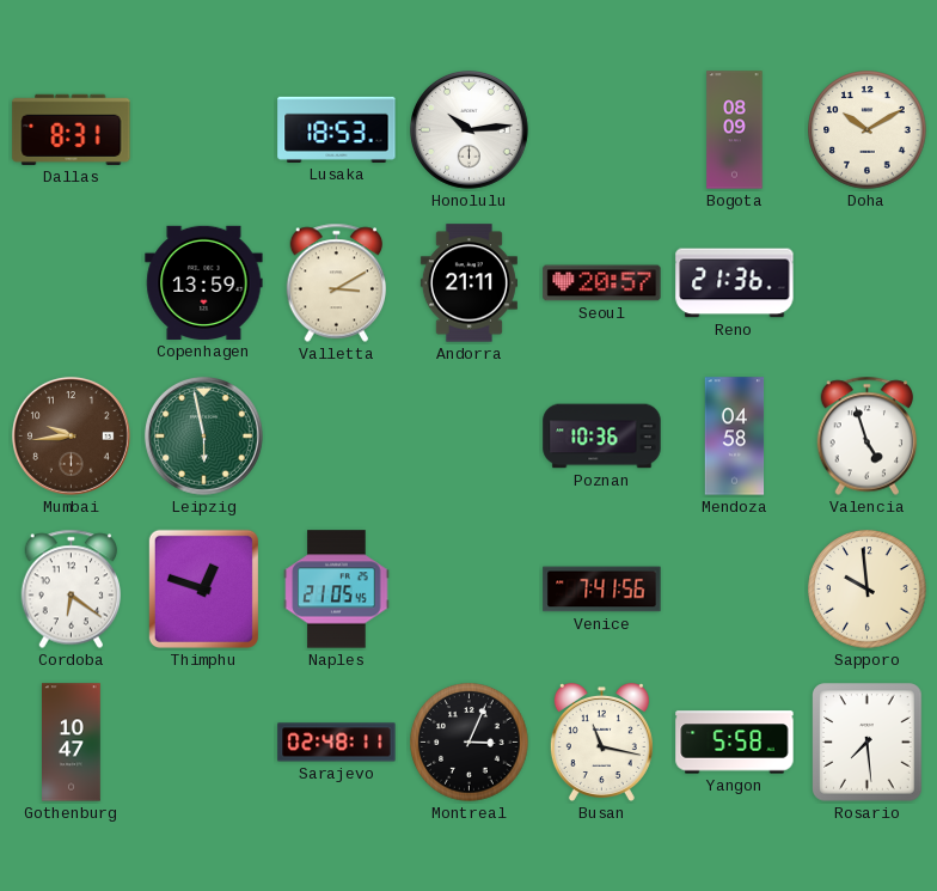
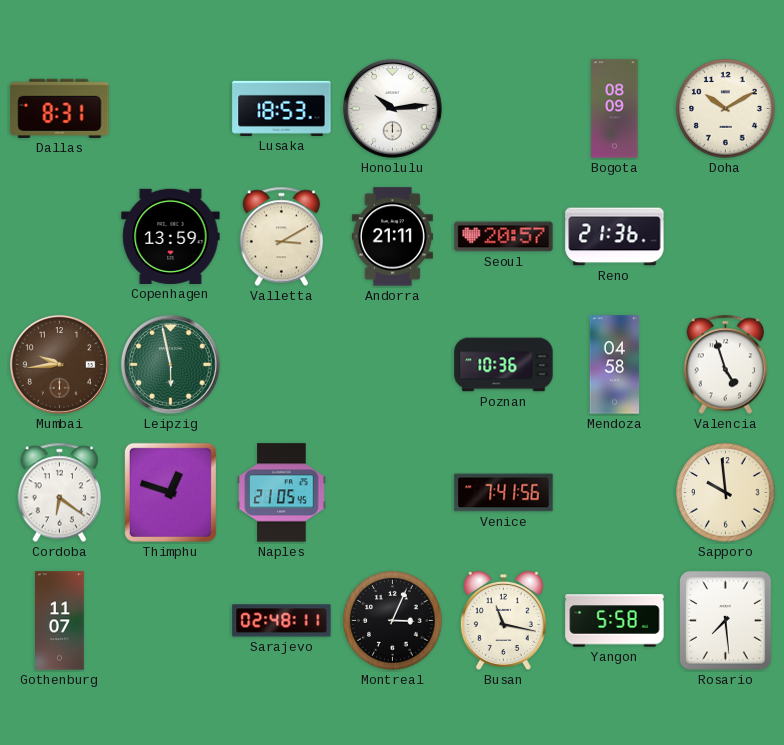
Gothenburg: 10:47 -> 11:07
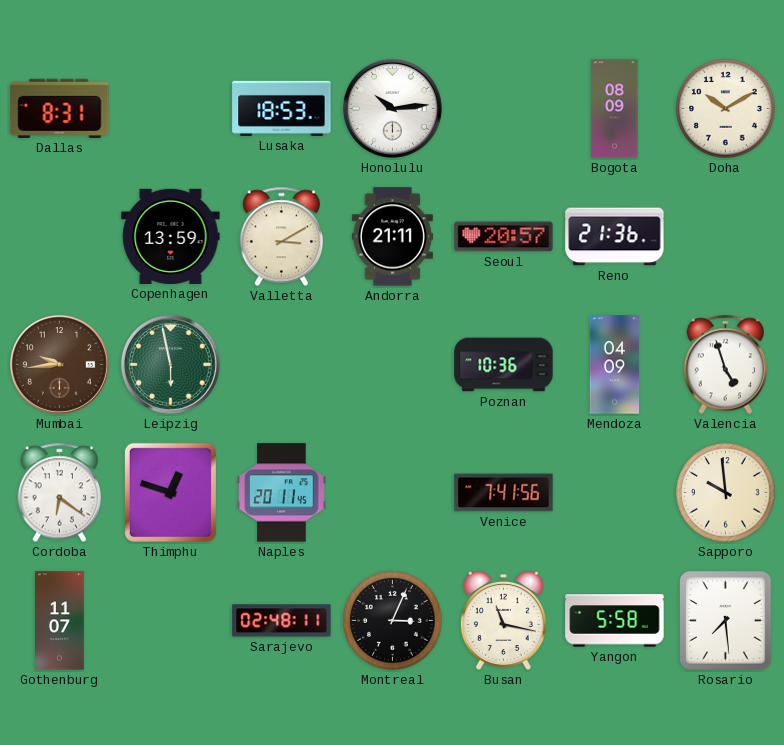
Mendoza: 04:58 -> 04:09
Naples: 21:05 -> 20:11
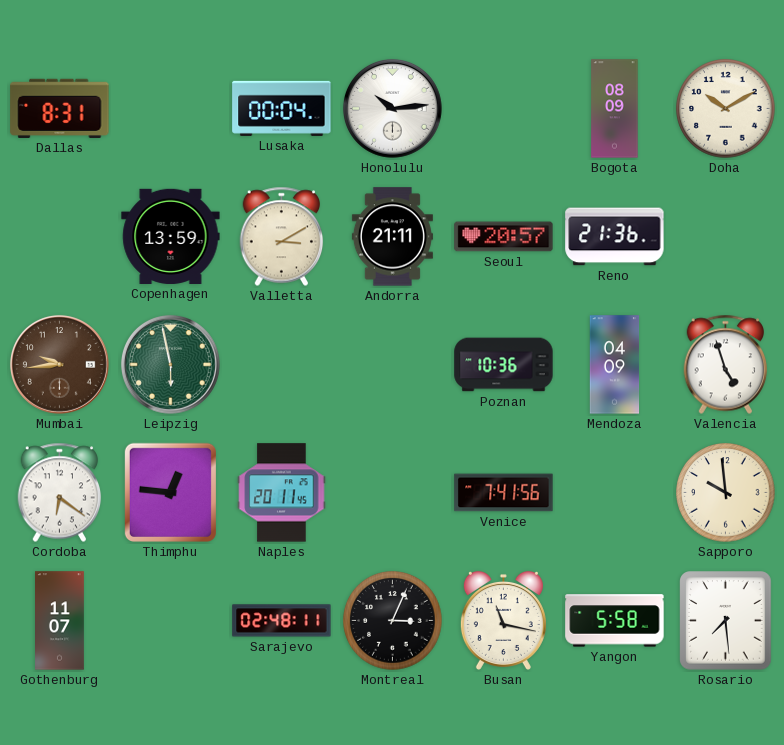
Lusaka: 18:53 -> 00:04
Thimphu: 12:48 -> 12:46
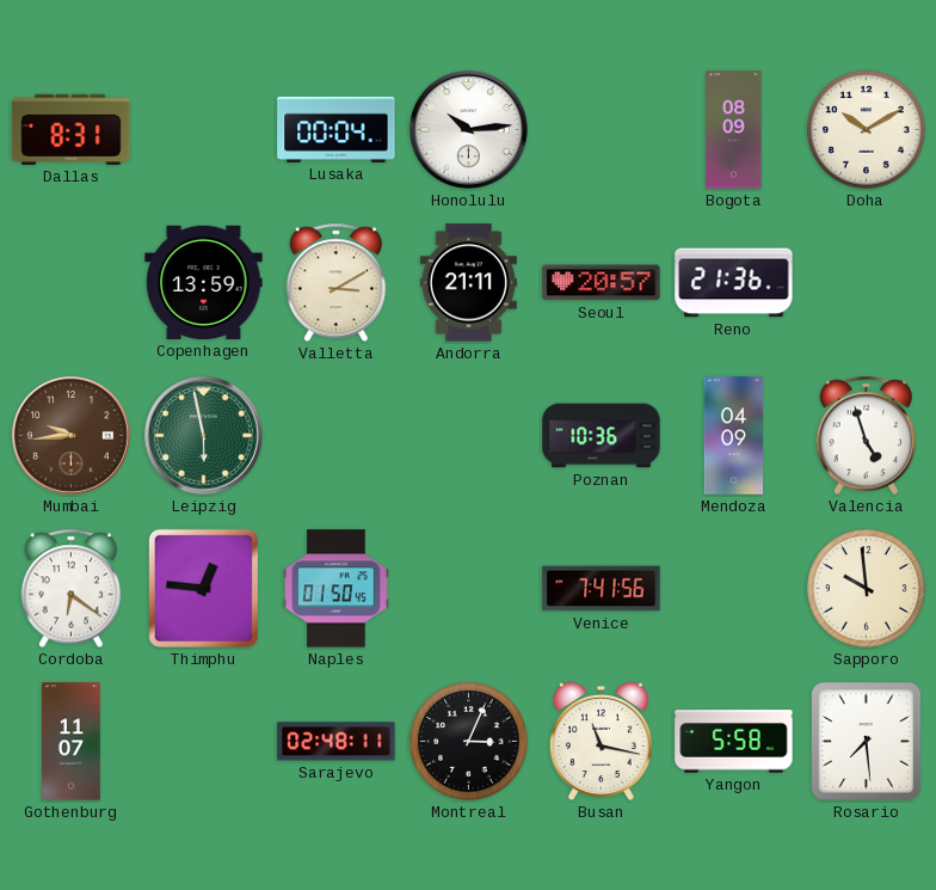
Naples: 20:11 -> 01:50
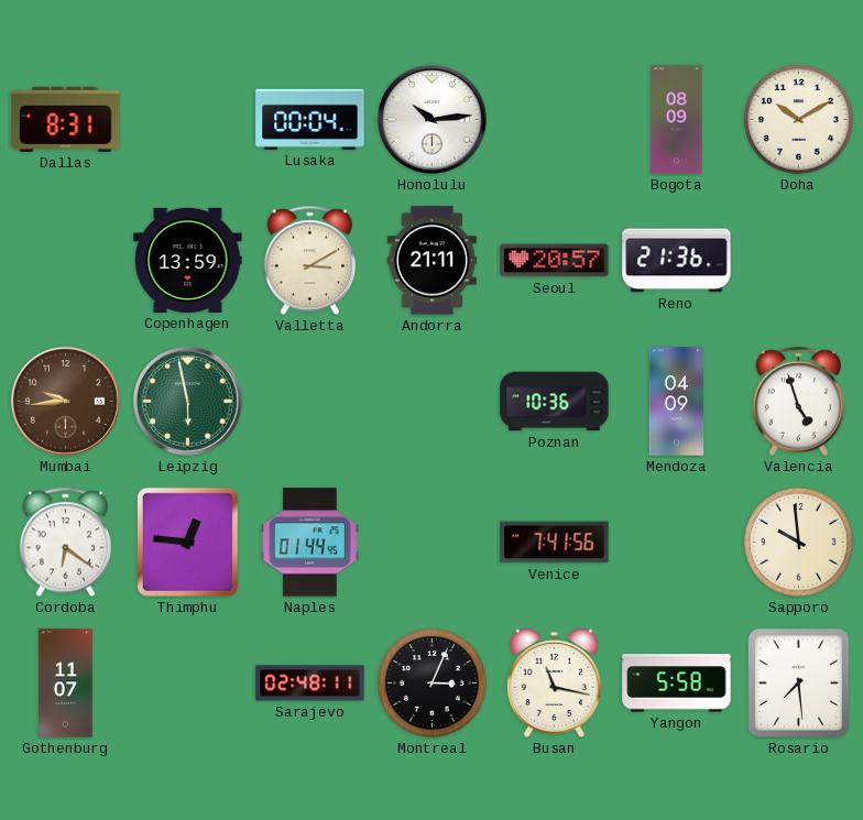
Naples: 01:50 -> 01:44
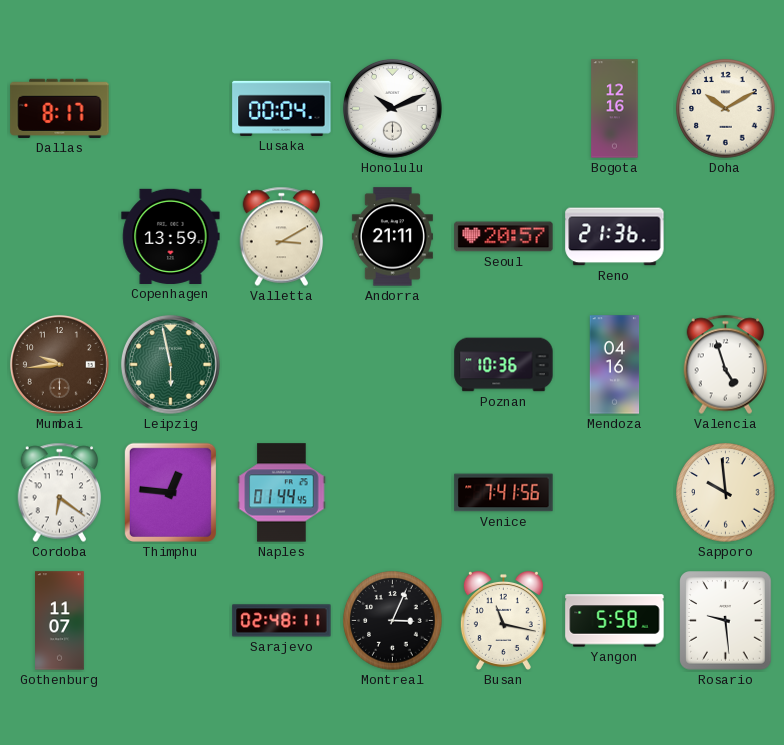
Dallas: 8:31 -> 8:17
Honolulu: 10:14 -> 10:11
Bogota: 08:09 -> 12:16
Mendoza: 04:09 -> 04:16
Rosario: 7:29 -> 9:29
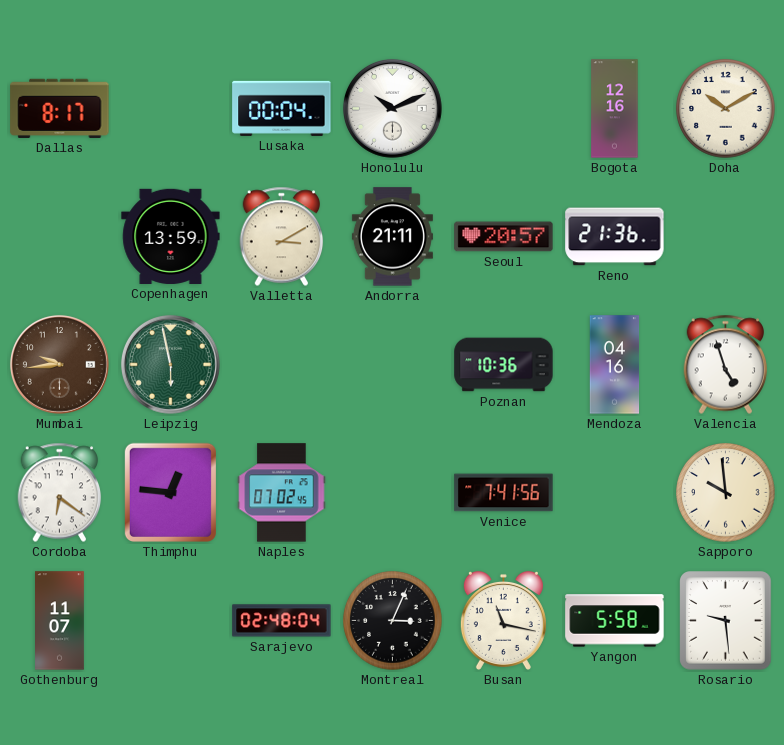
Naples: 01:44 -> 07:02
Sarajevo: 02:48:11 -> 02:48:04
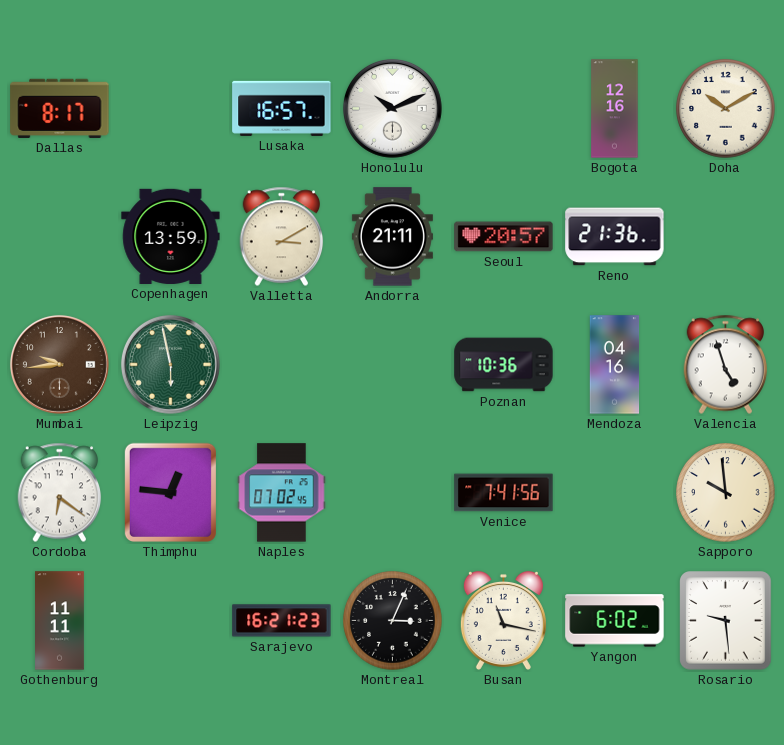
Lusaka: 00:04 -> 16:57
Gothenburg: 11:07 -> 11:11
Sarajevo: 02:48 -> 16:21
Yangon: 5:58 -> 6:02
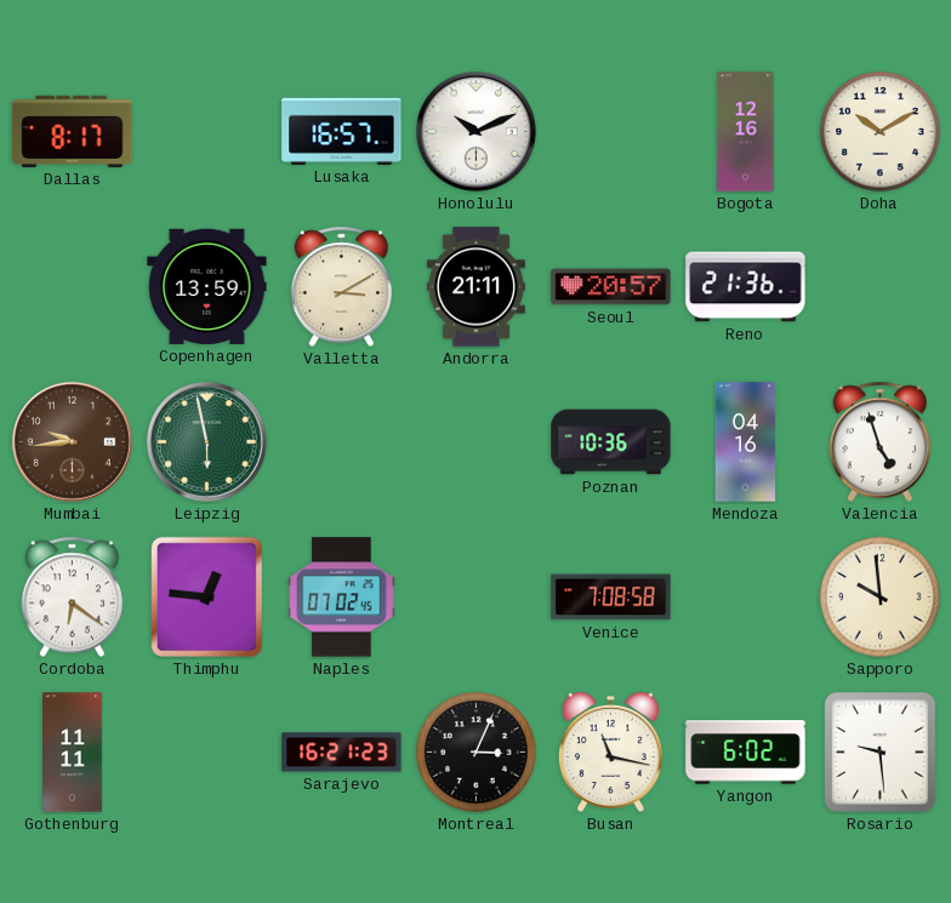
Venice: 7:41 -> 7:08
